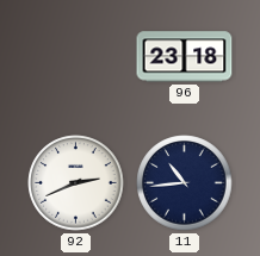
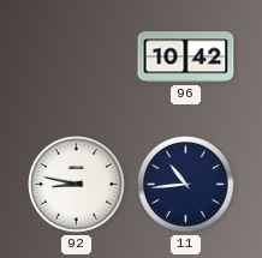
96: 23:18 -> 10:42
92: 2:41 -> 8:47
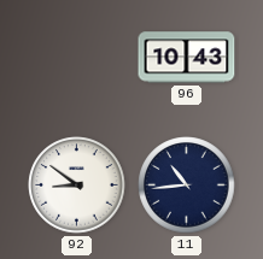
96: 10:42 -> 10:43
92: 8:47 -> 8:51
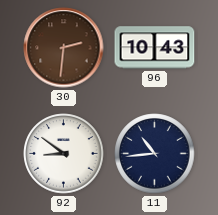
30: none -> 2:31
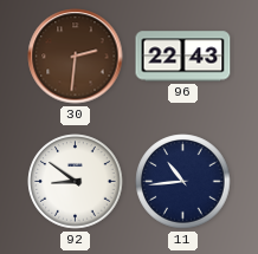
96: 10:43 -> 22:43
